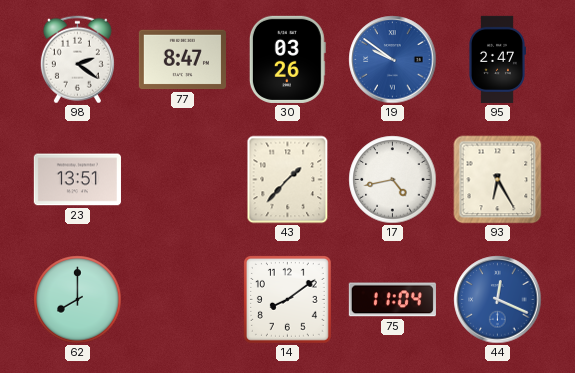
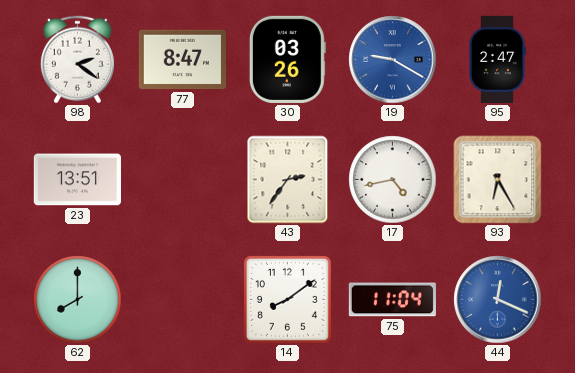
19: 9:51 -> 9:20
43: 1:37 -> 2:36
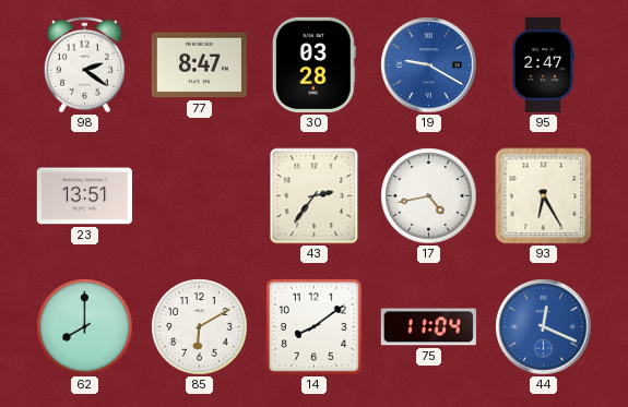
30: 03:26 -> 03:28
85: none -> 6:10
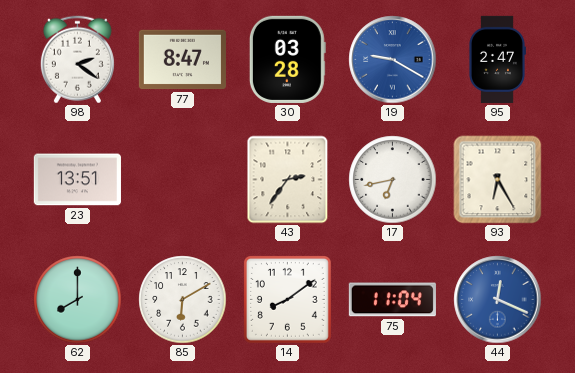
17: 4:43 -> 6:43
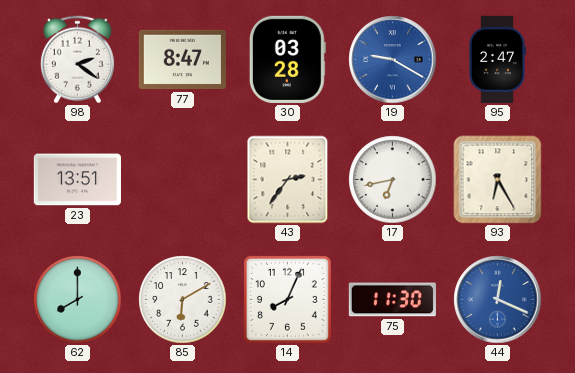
14: 8:09 -> 8:04
75: 11:04 -> 11:30
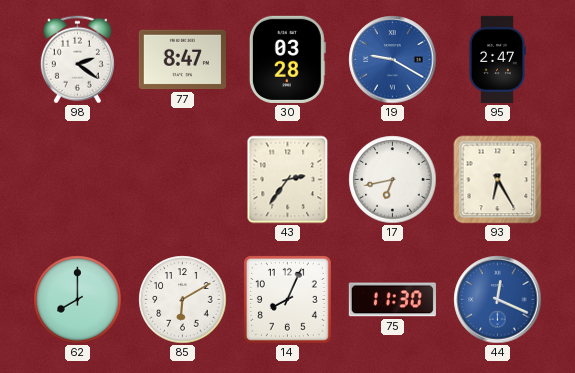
23: 13:51 -> none
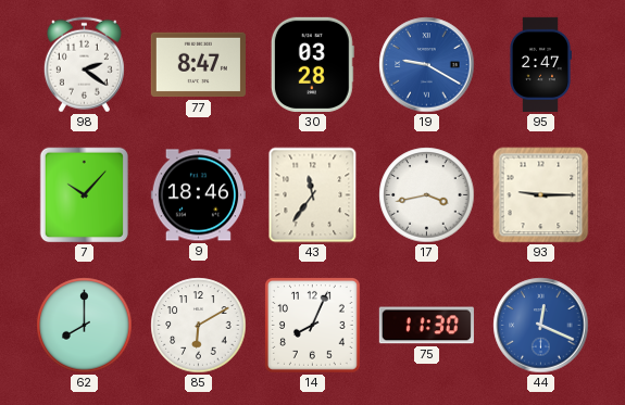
7: none -> 10:07
9: none -> 18:46
43: 2:36 -> 11:36
17: 6:43 -> 3:43
93: 6:25 -> 9:15
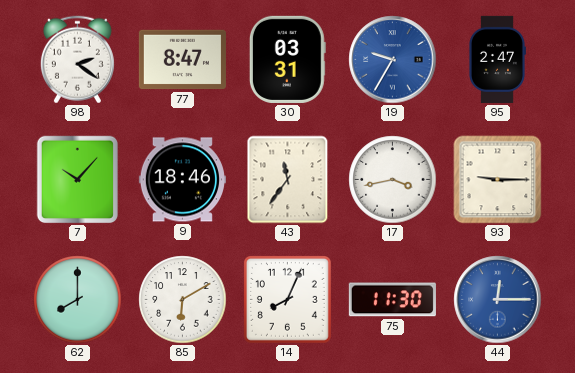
30: 03:28 -> 03:31
19: 9:20 -> 9:35
44: 12:19 -> 12:15
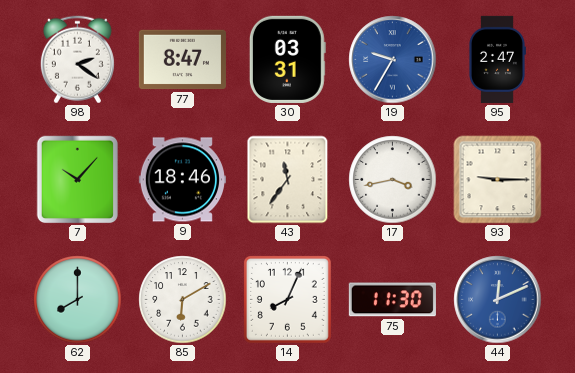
44: 12:15 -> 12:11
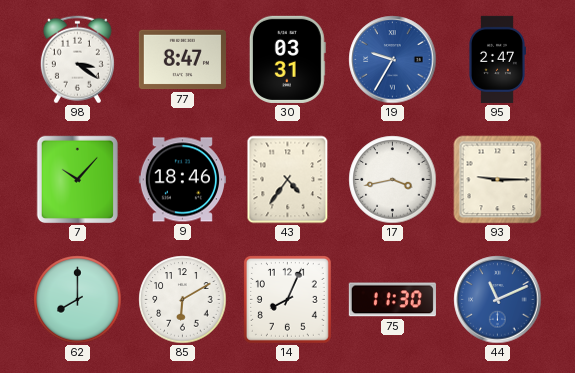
98: 2:21 -> 3:21
43: 11:36 -> 4:36
44: 12:11 -> 11:11
